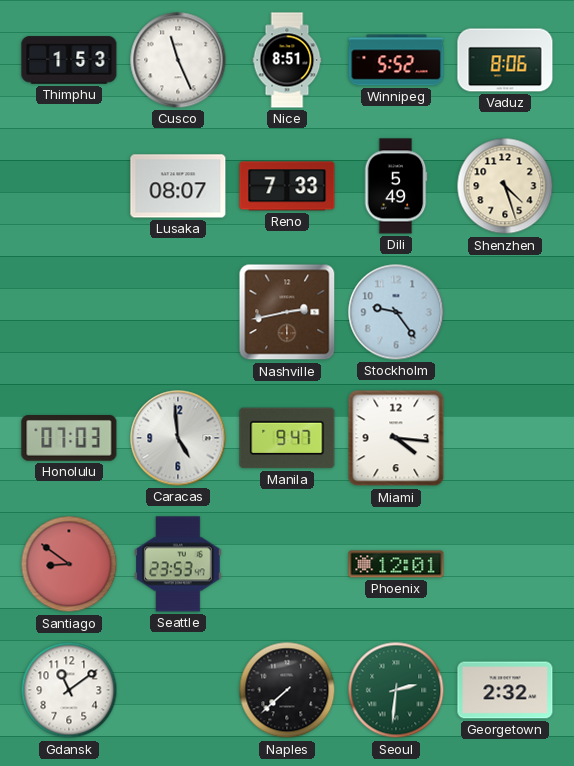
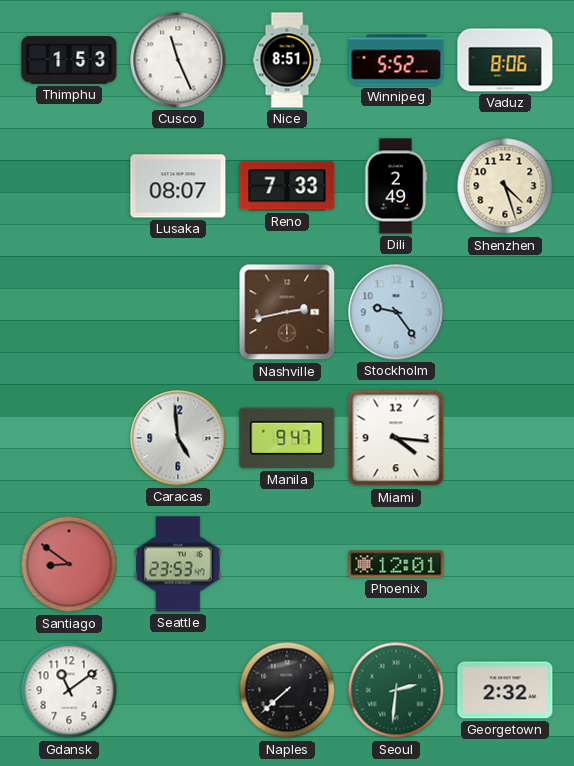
Dili: 5:49 -> 2:49
Honolulu: 07:03 -> none
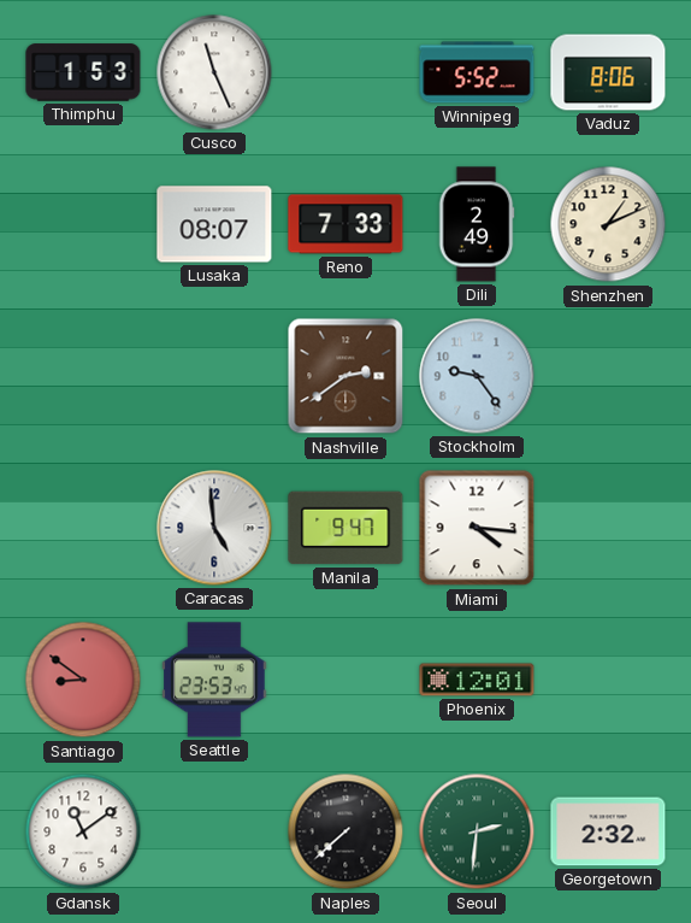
Nice: 8:51 -> none
Shenzhen: 4:27 -> 1:11
Nashville: 2:43 -> 2:39
